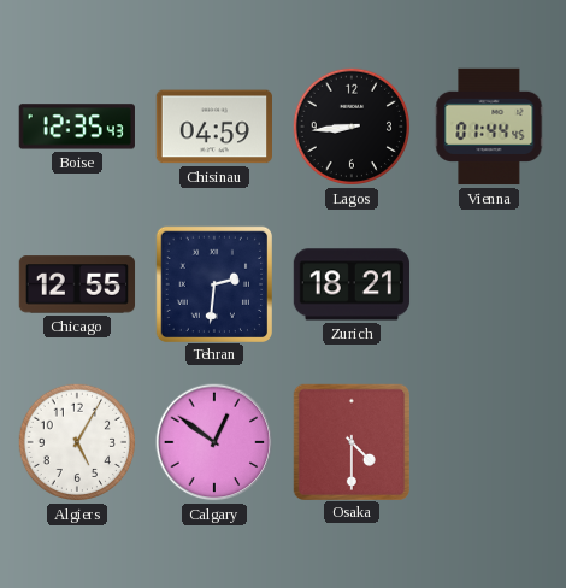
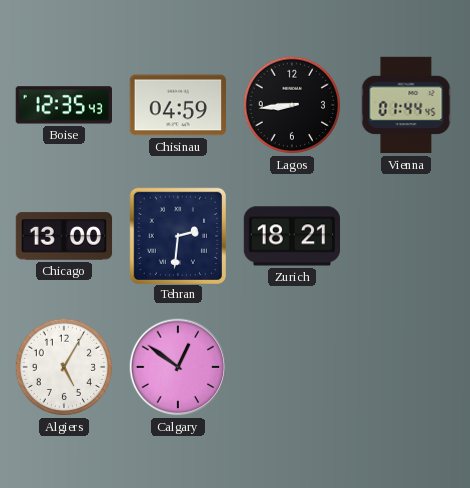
Chicago: 12:55 -> 13:00
Osaka: 4:30 -> none
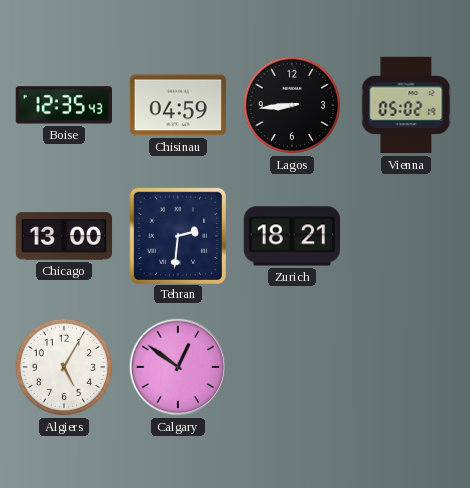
Vienna: 01:44 -> 05:02
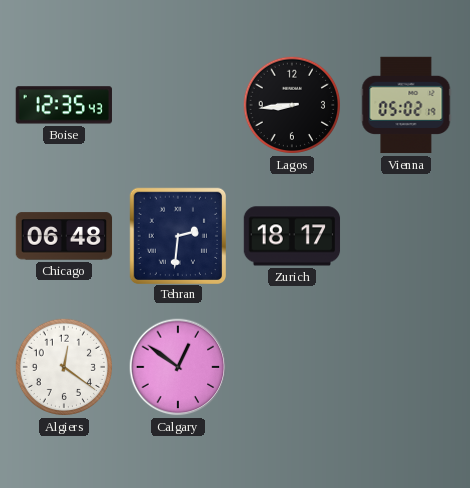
Chisinau: 04:59 -> none
Chicago: 13:00 -> 06:48
Zurich: 18:21 -> 18:17
Algiers: 5:05 -> 12:21
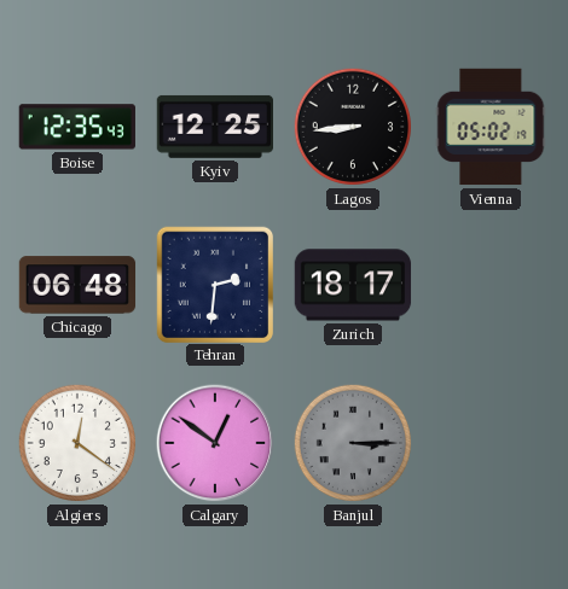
Kyiv: none -> 12:25
Banjul: none -> 3:15
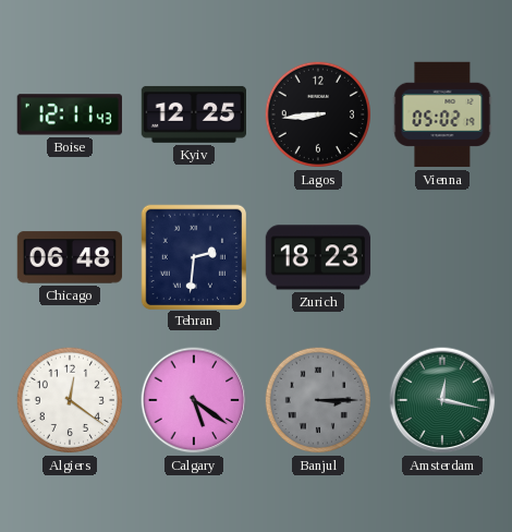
Boise: 12:35 -> 12:11
Zurich: 18:17 -> 18:23
Calgary: 12:51 -> 5:21
Amsterdam: none -> 12:17
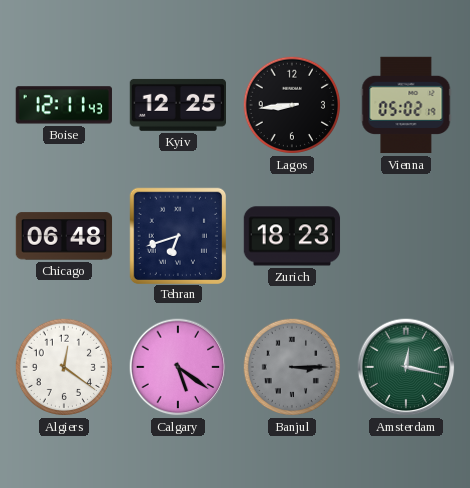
Tehran: 2:31 -> 6:42
